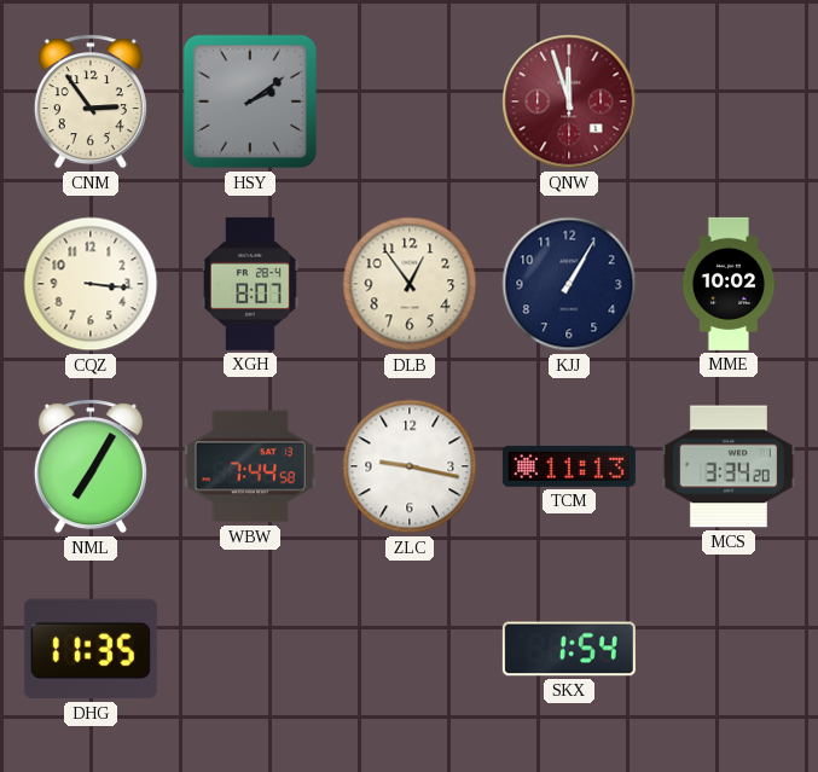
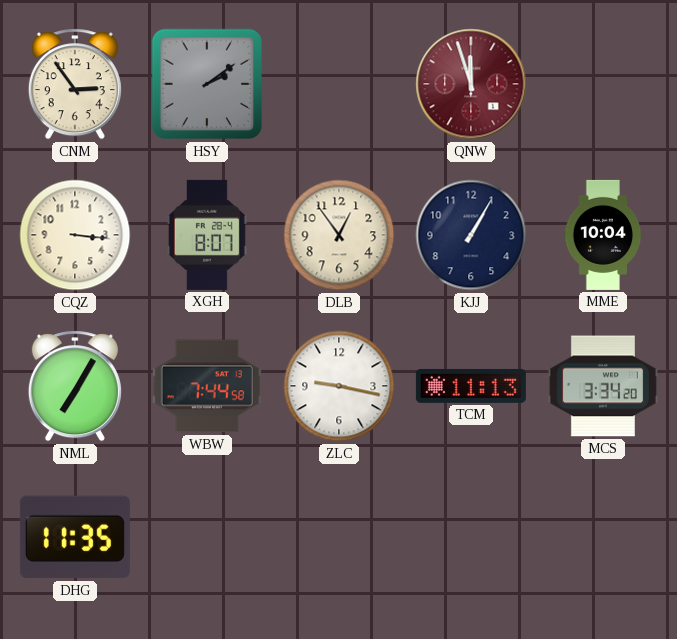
MME: 10:02 -> 10:04
SKX: 1:54 -> none
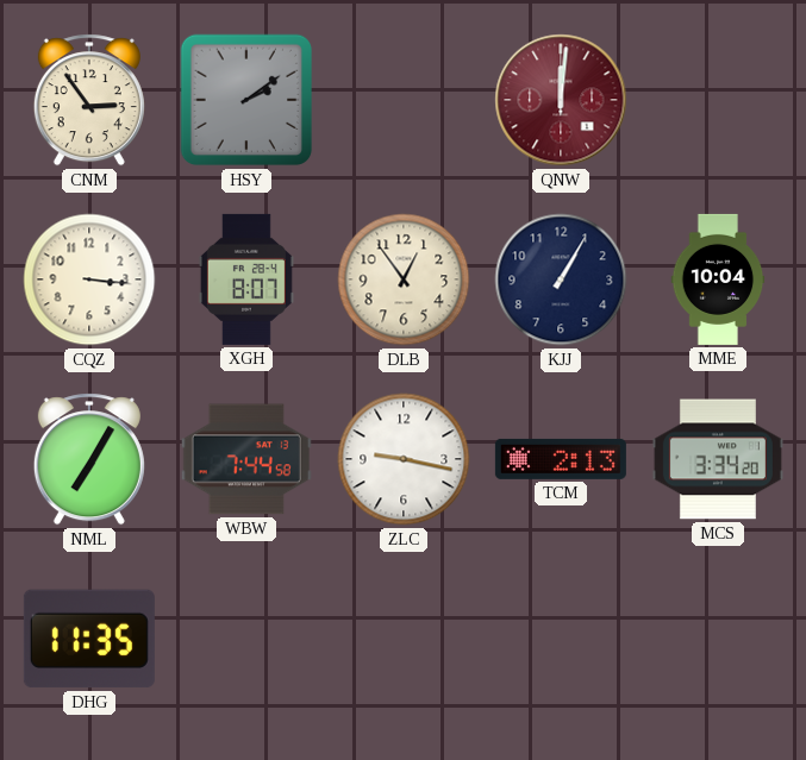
QNW: 11:57 -> 12:01
TCM: 11:13 -> 2:13
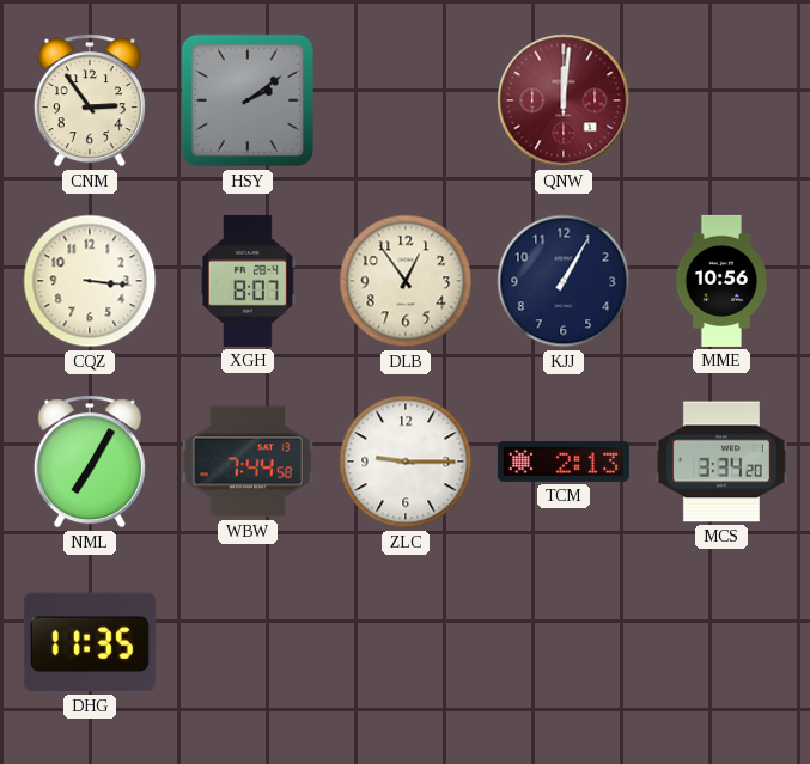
MME: 10:04 -> 10:56
ZLC: 9:17 -> 9:15
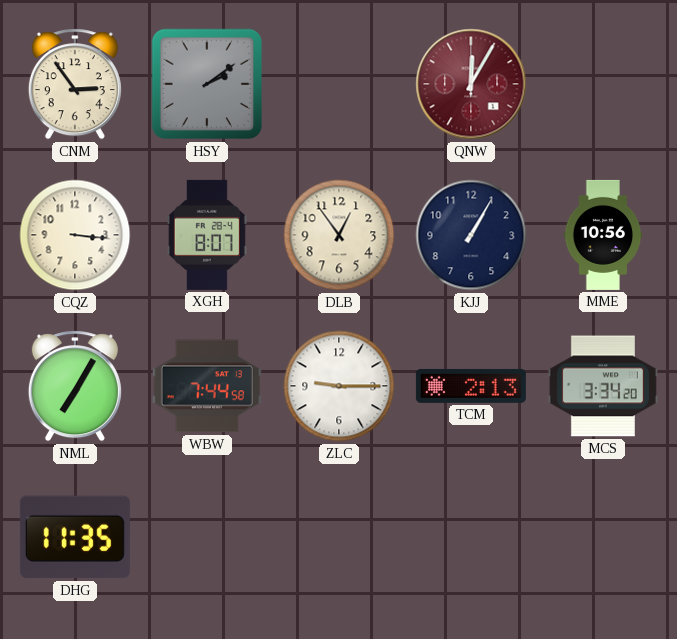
QNW: 12:01 -> 12:05
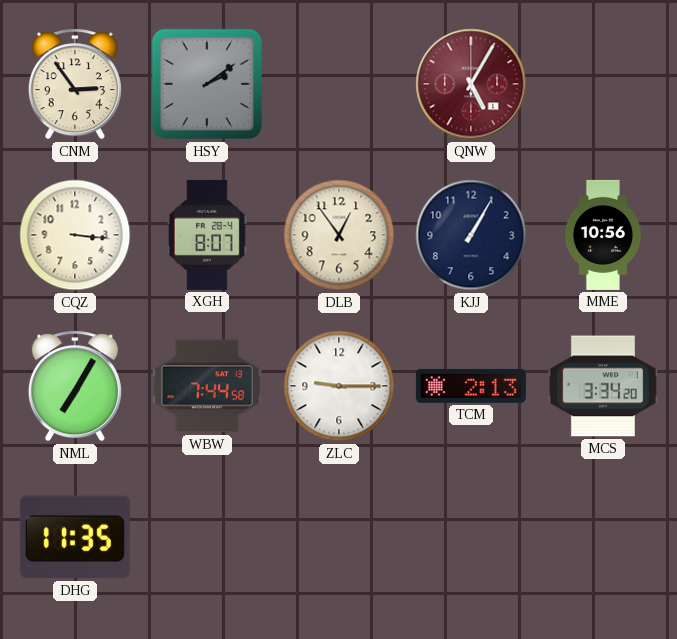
QNW: 12:05 -> 5:05
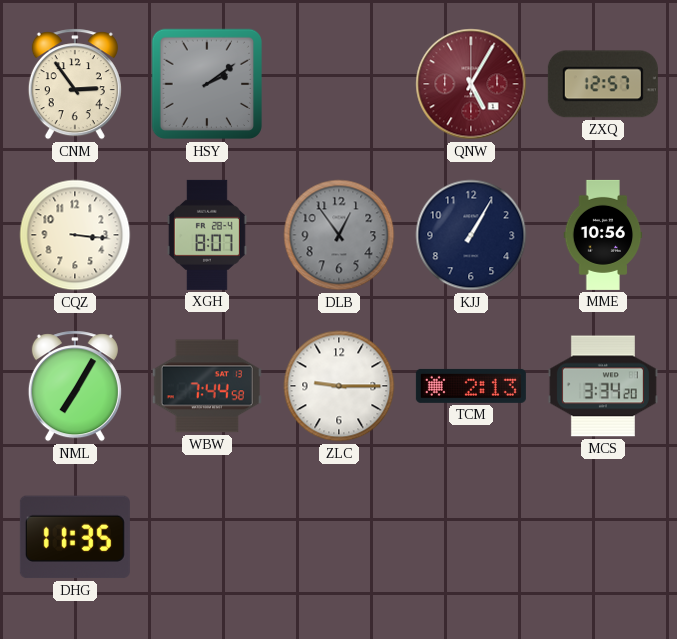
ZXQ: none -> 12:57
DLB dial: cream -> grey
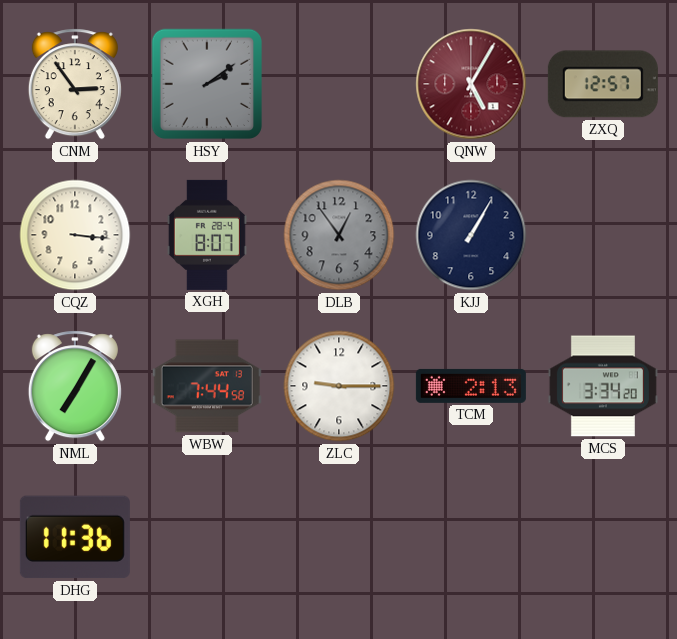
MME: 10:56 -> none
DHG: 11:35 -> 11:36
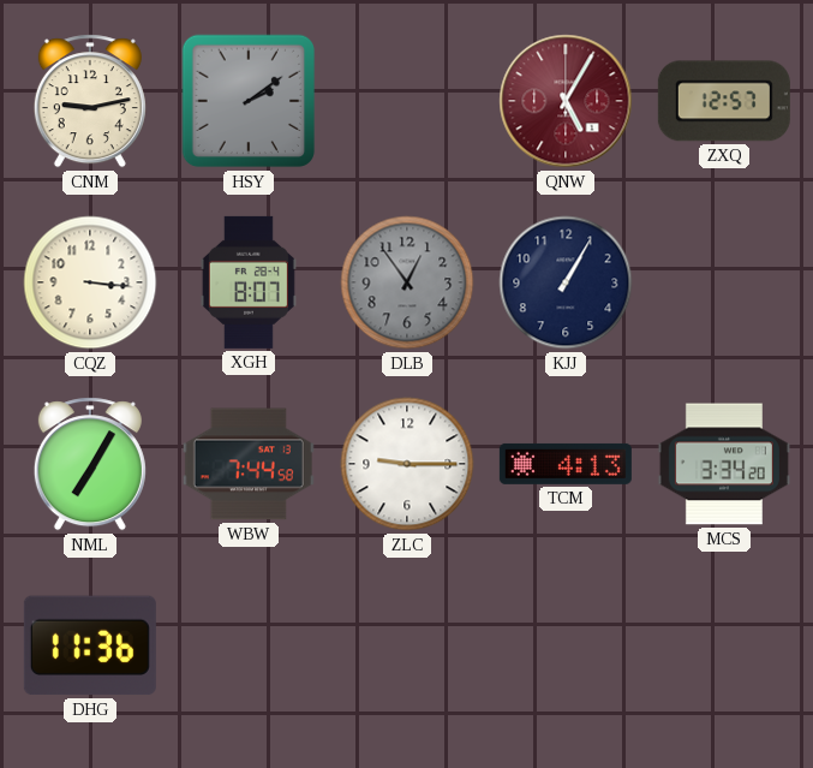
CNM: 2:54 -> 9:13
TCM: 2:13 -> 4:13
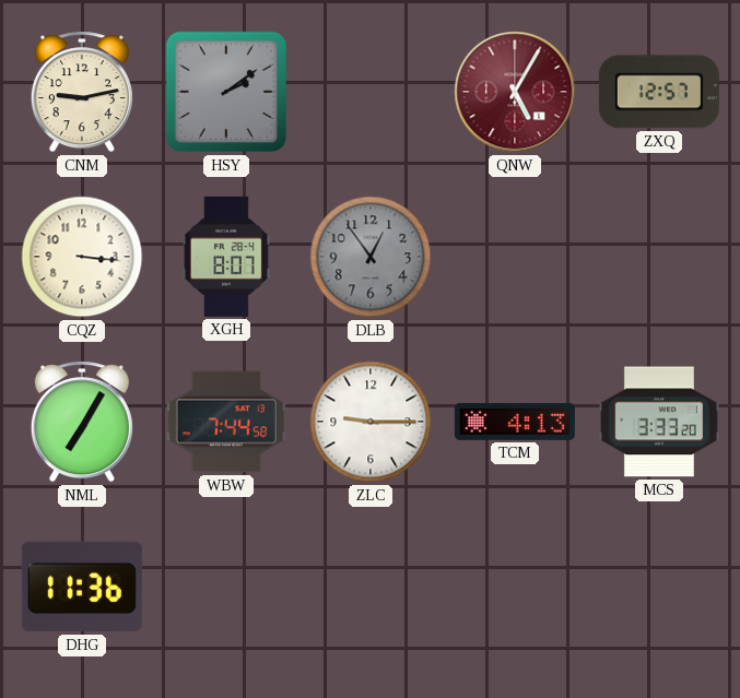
KJJ: 1:05 -> none
MCS: 3:34 -> 3:33
